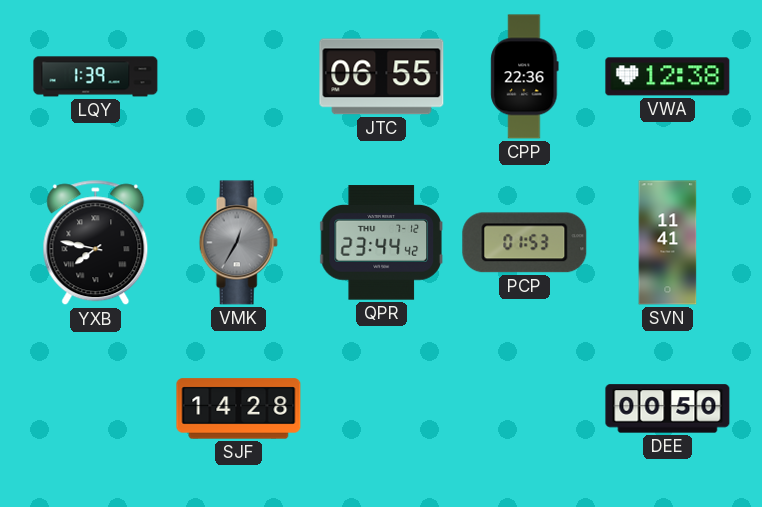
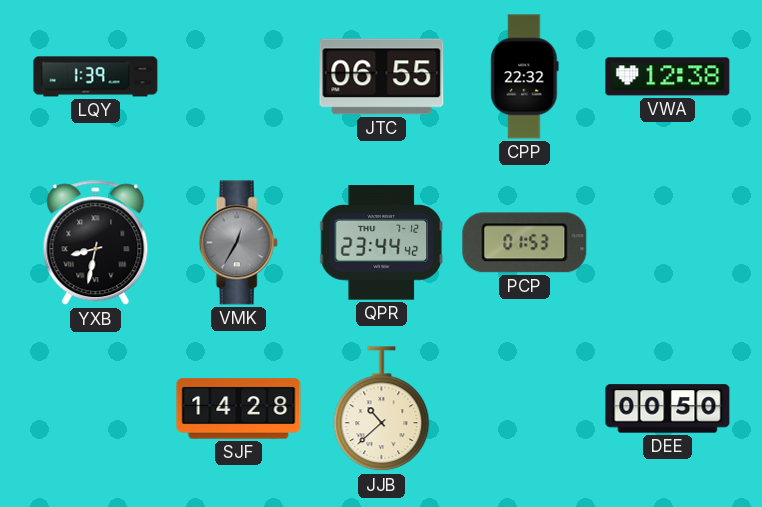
CPP: 22:36 -> 22:32
YXB: 7:47 -> 8:32
SVN: 11:41 -> none
JJB: none -> 10:38
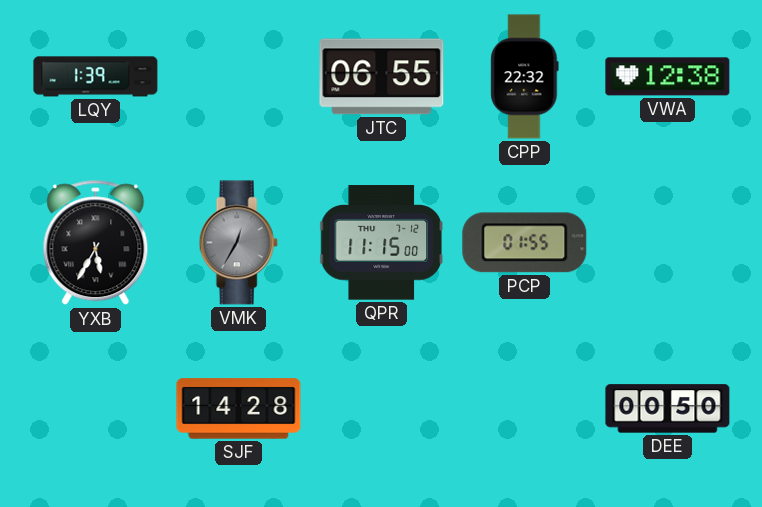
YXB: 8:32 -> 5:35
QPR: 23:44 -> 11:15
PCP: 01:53 -> 01:55
JJB: 10:38 -> none
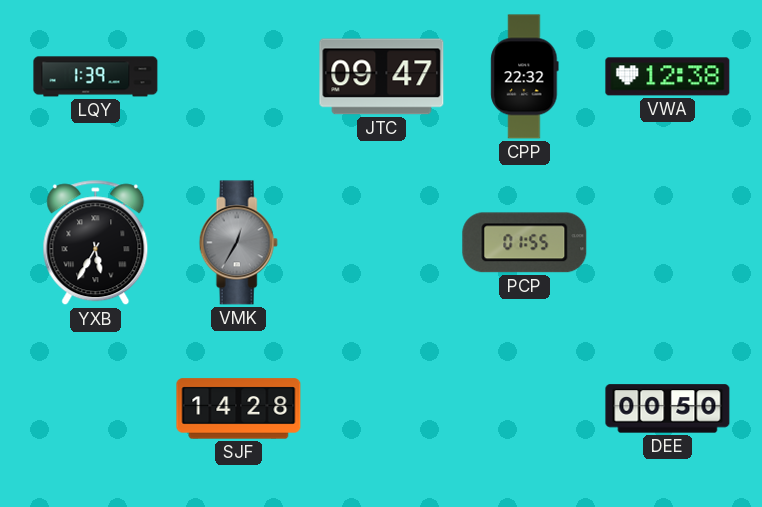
JTC: 06:55 -> 09:47
QPR: 11:15 -> none
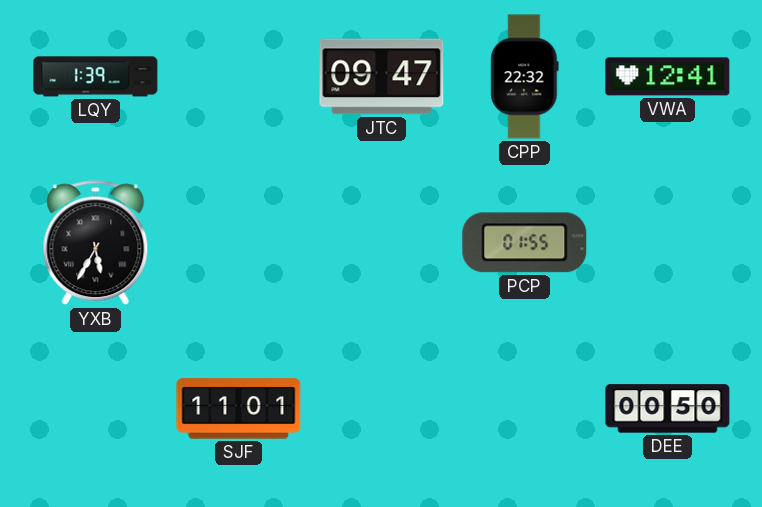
VWA: 12:38 -> 12:41
VMK: 12:35 -> none
SJF: 14:28 -> 11:01
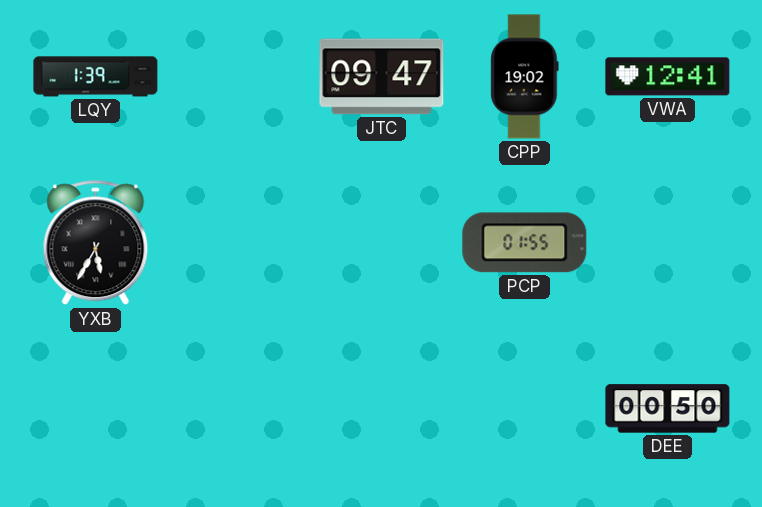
CPP: 22:32 -> 19:02
SJF: 11:01 -> none
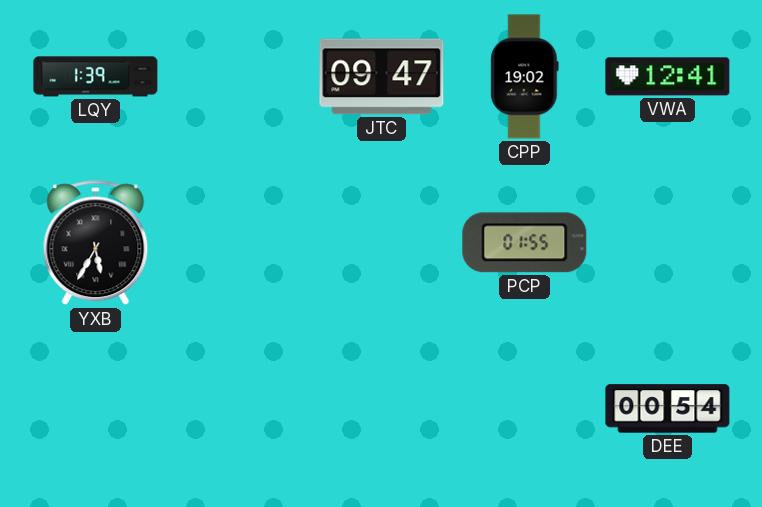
DEE: 00:50 -> 00:54
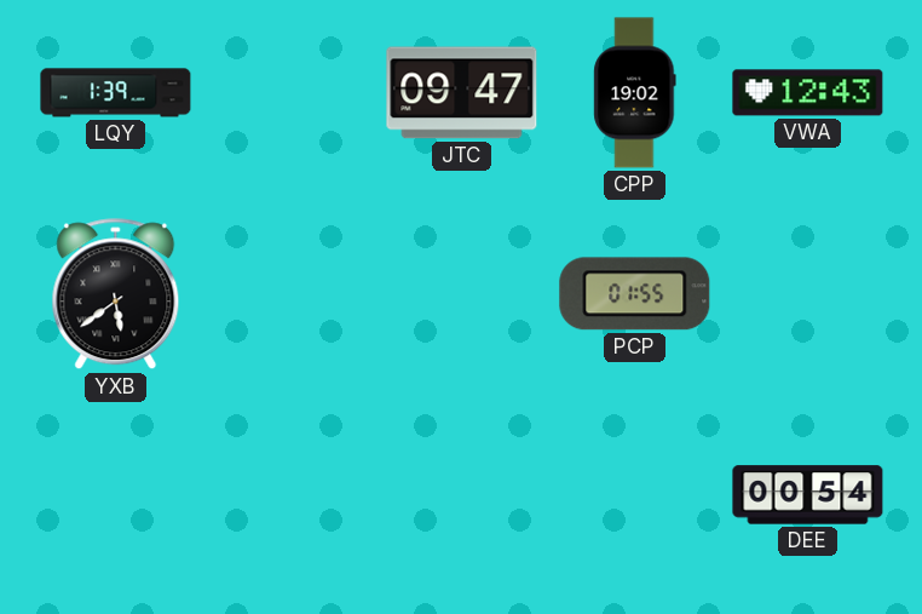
VWA: 12:41 -> 12:43
YXB: 5:35 -> 5:39
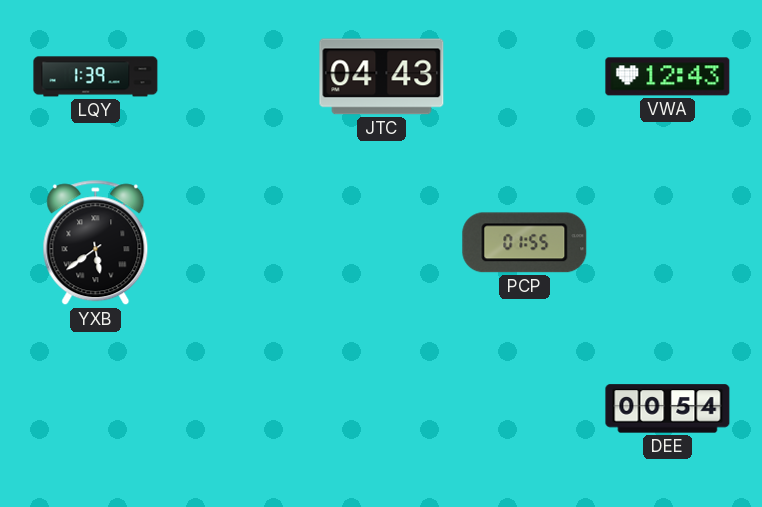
JTC: 09:47 -> 04:43
CPP: 19:02 -> none
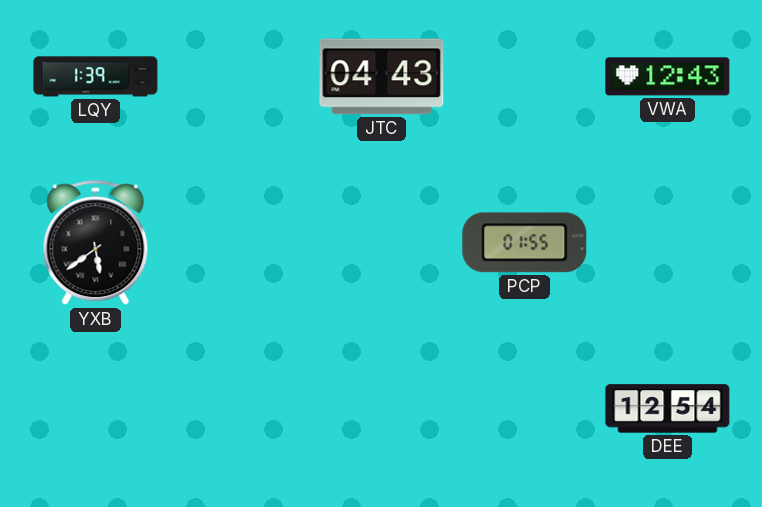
DEE: 00:54 -> 12:54
